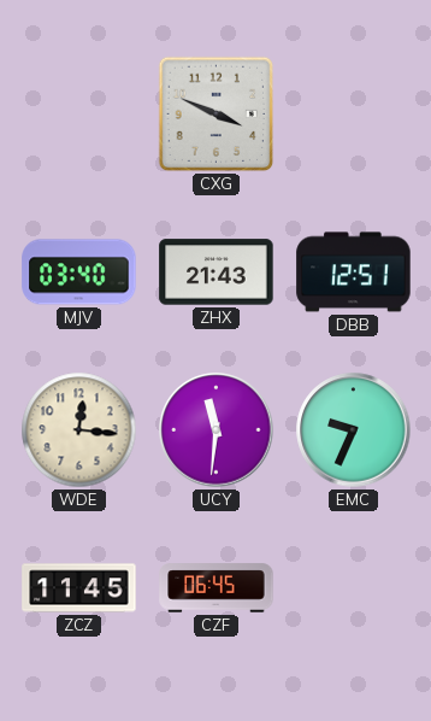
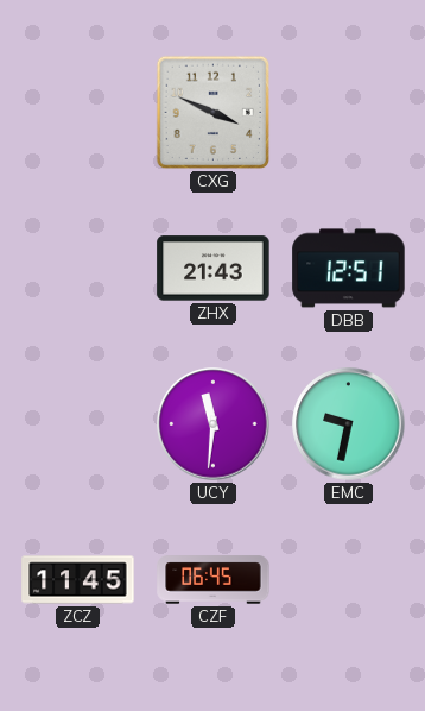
MJV: 03:40 -> none
WDE: 12:16 -> none
EMC: 9:34 -> 9:32
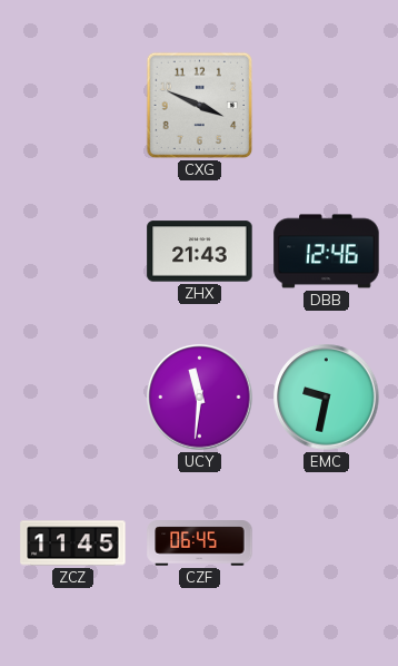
DBB: 12:51 -> 12:46
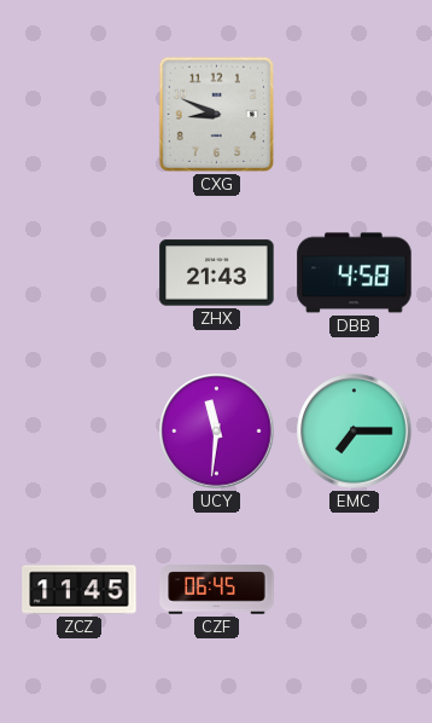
CXG: 3:49 -> 8:49
DBB: 12:46 -> 4:58
EMC: 9:32 -> 7:15
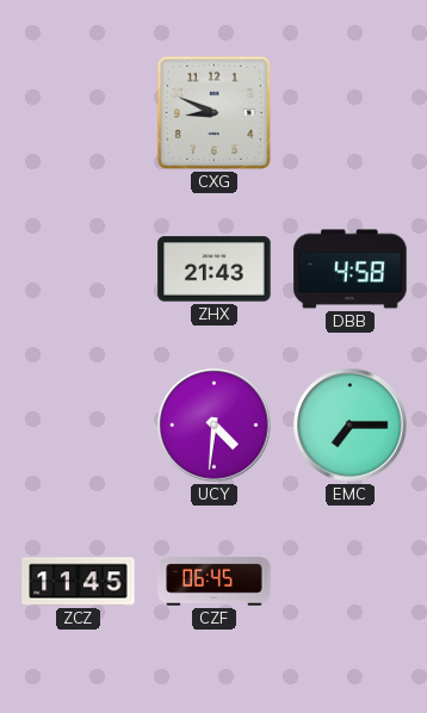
UCY: 11:31 -> 4:31
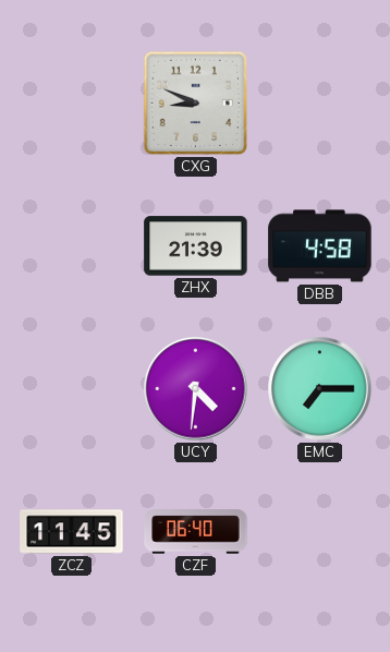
ZHX: 21:43 -> 21:39
CZF: 06:45 -> 06:40
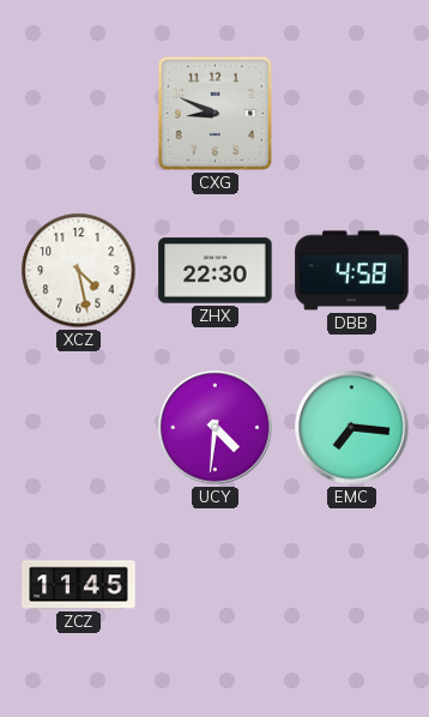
XCZ: none -> 4:28
ZHX: 21:39 -> 22:30
EMC: 7:15 -> 7:16
CZF: 06:40 -> none
